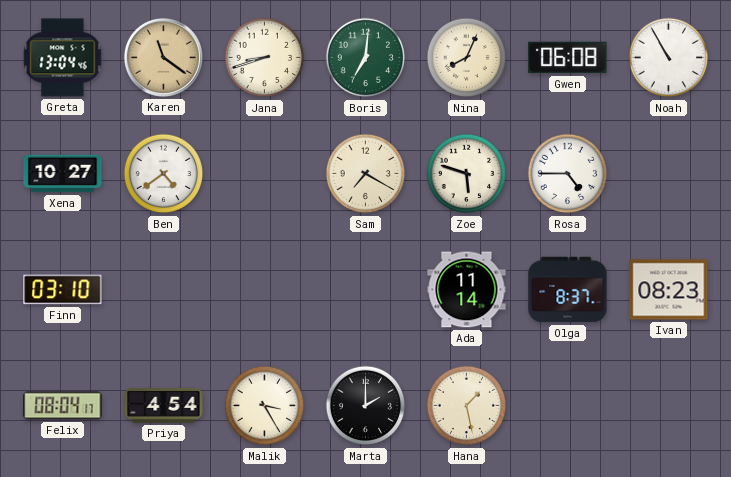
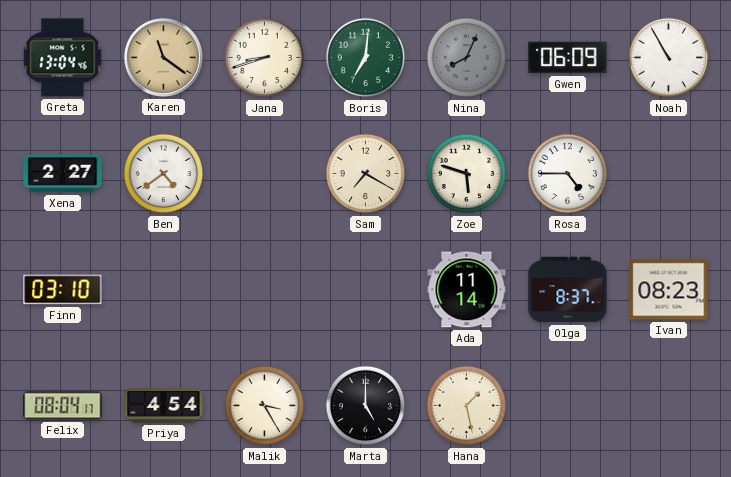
Nina dial: cream -> grey
Gwen: 06:08 -> 06:09
Xena: 10:27 -> 2:27
Marta: 2:00 -> 5:00
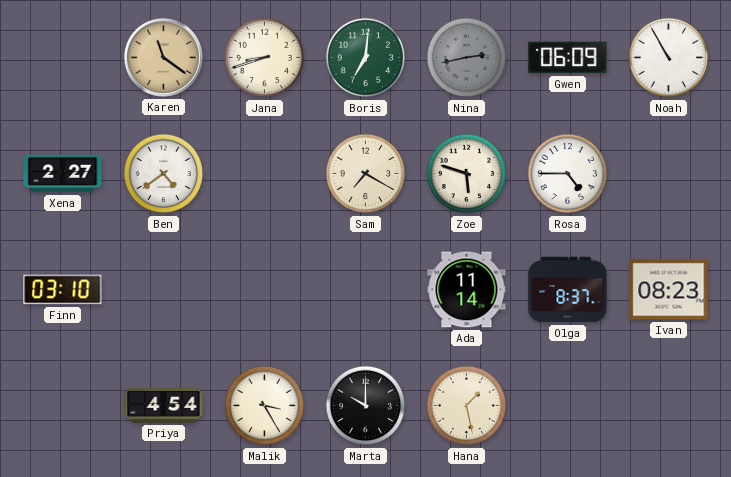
Greta: 13:04 -> none
Nina: 8:04 -> 2:43
Felix: 08:04 -> none
Marta: 5:00 -> 10:00
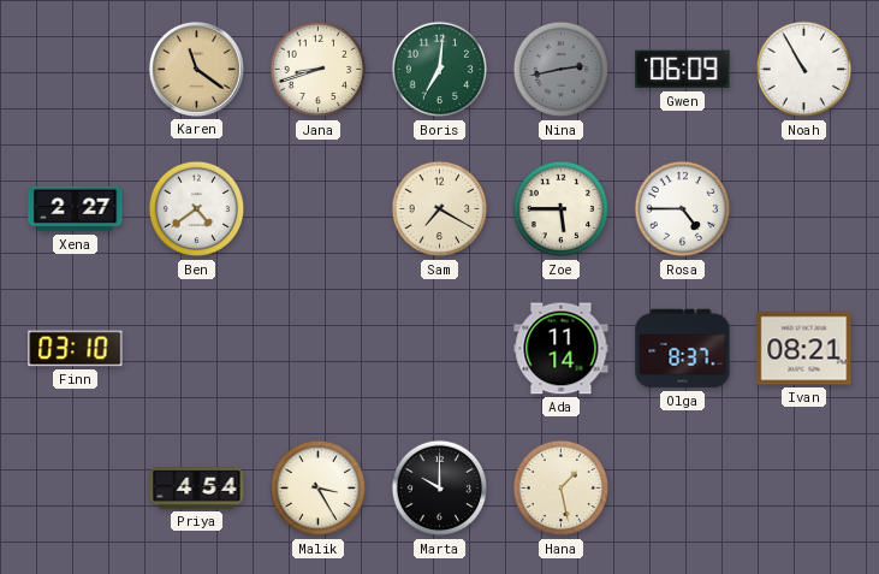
Zoe: 5:48 -> 5:45
Ivan: 08:23 -> 08:21
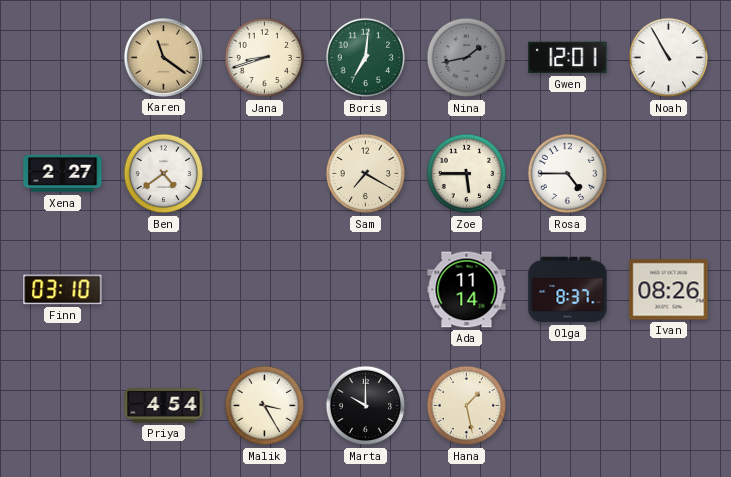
Nina: 2:43 -> 1:43
Gwen: 06:09 -> 12:01
Ivan: 08:21 -> 08:26
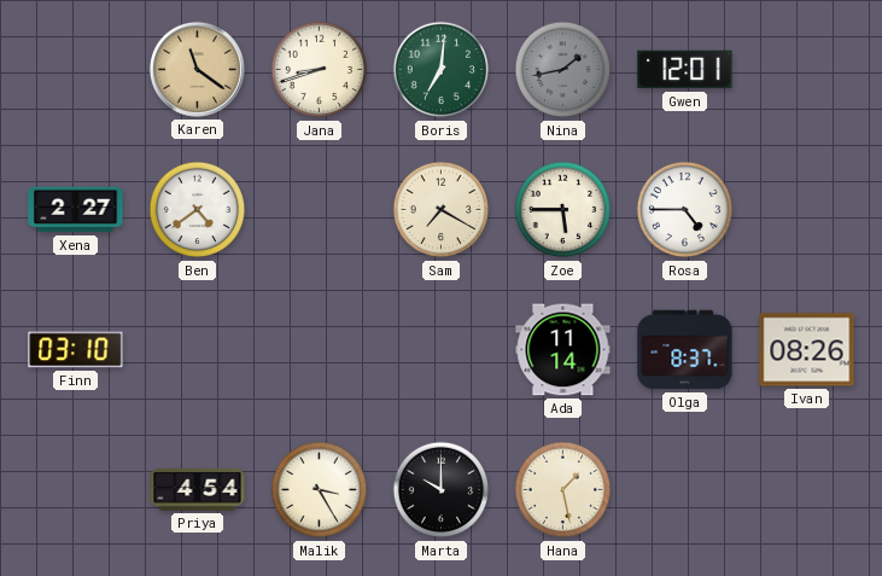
Noah: 10:55 -> none
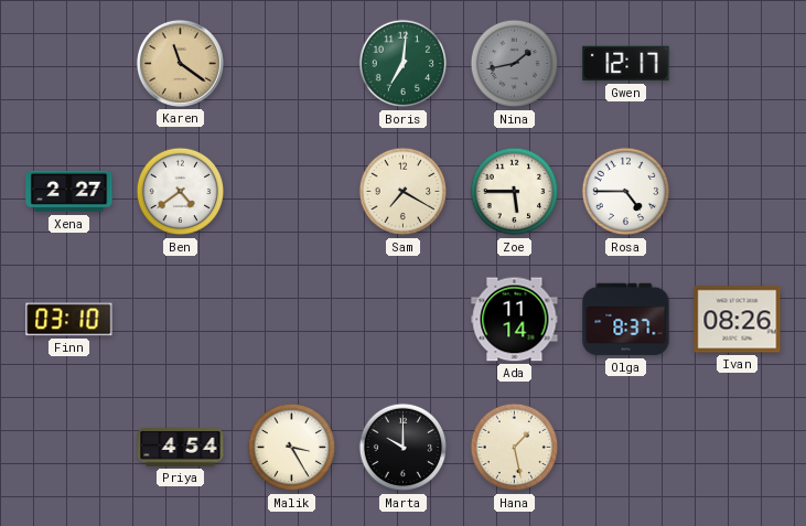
Jana: 8:42 -> none
Gwen: 12:01 -> 12:17
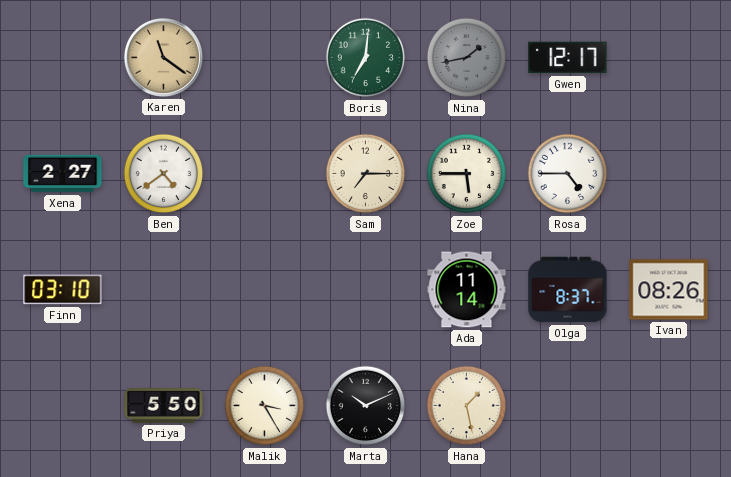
Sam: 7:20 -> 7:15
Priya: 4:54 -> 5:50
Marta: 10:00 -> 10:11
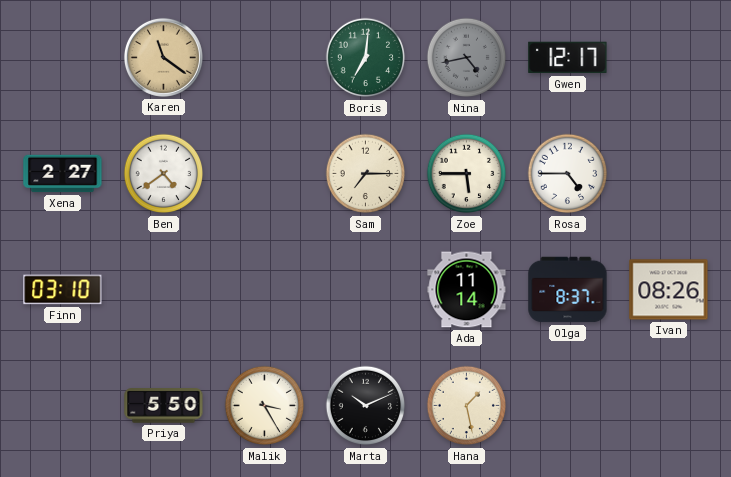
Nina: 1:43 -> 4:43
